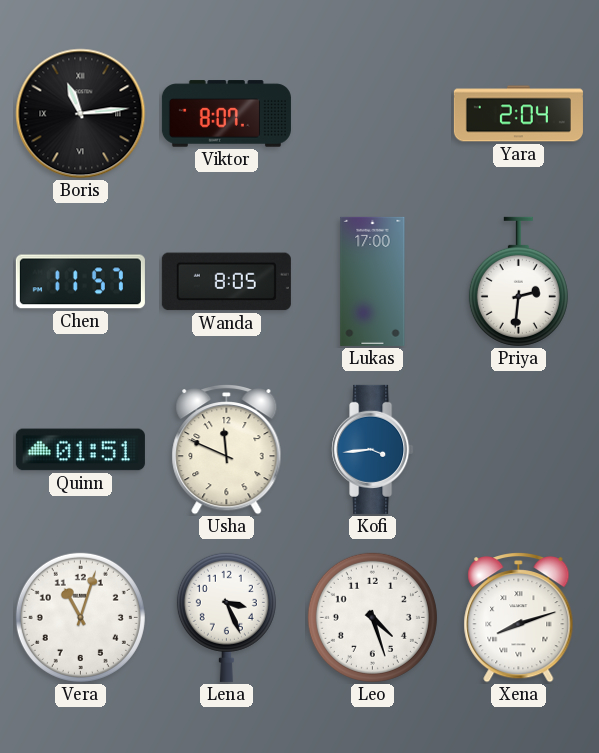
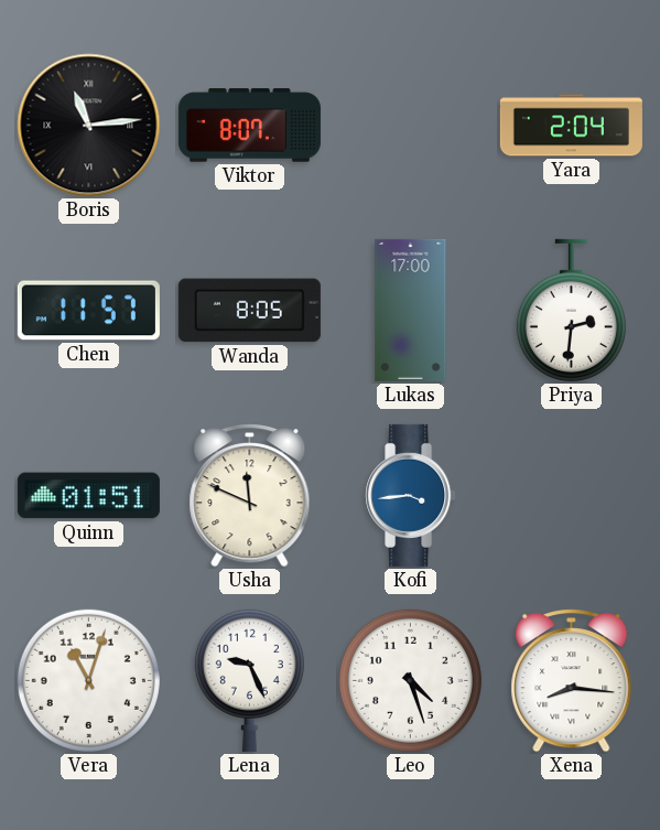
Lena: 3:26 -> 9:26
Xena: 8:12 -> 8:16
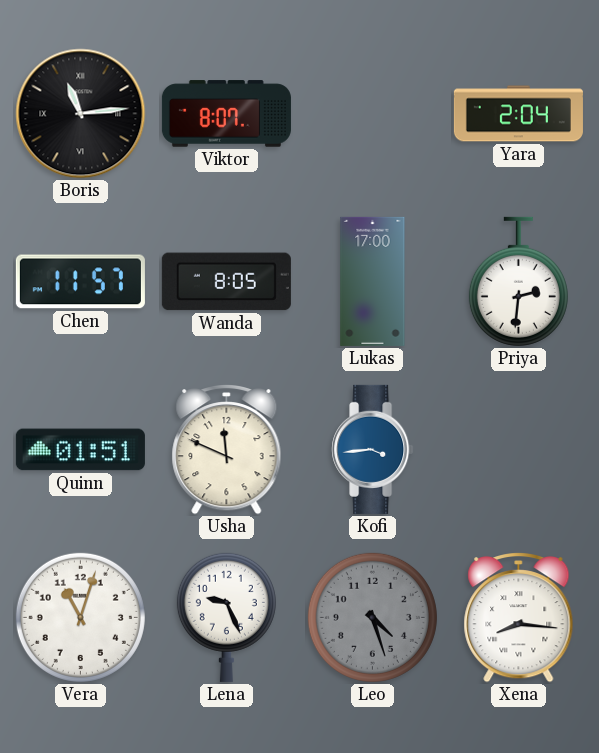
Leo dial: white -> grey
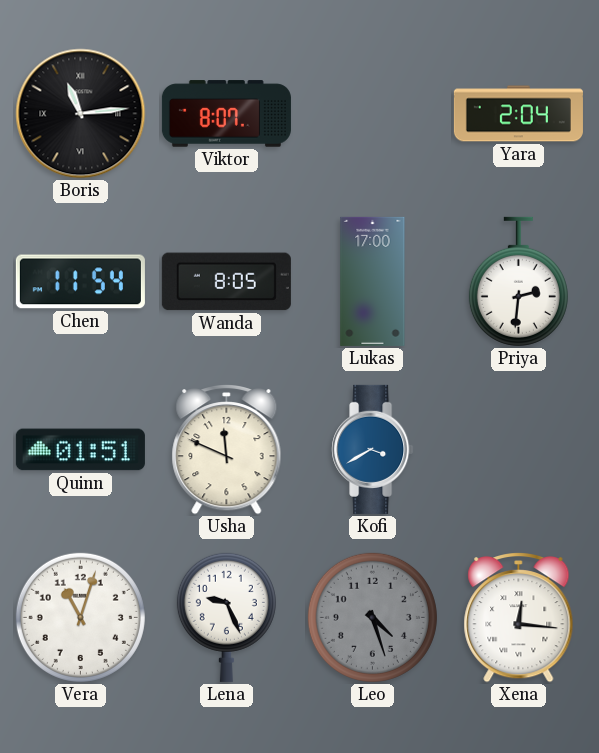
Chen: 11:57 -> 11:54
Kofi: 3:44 -> 3:40
Xena: 8:16 -> 12:16
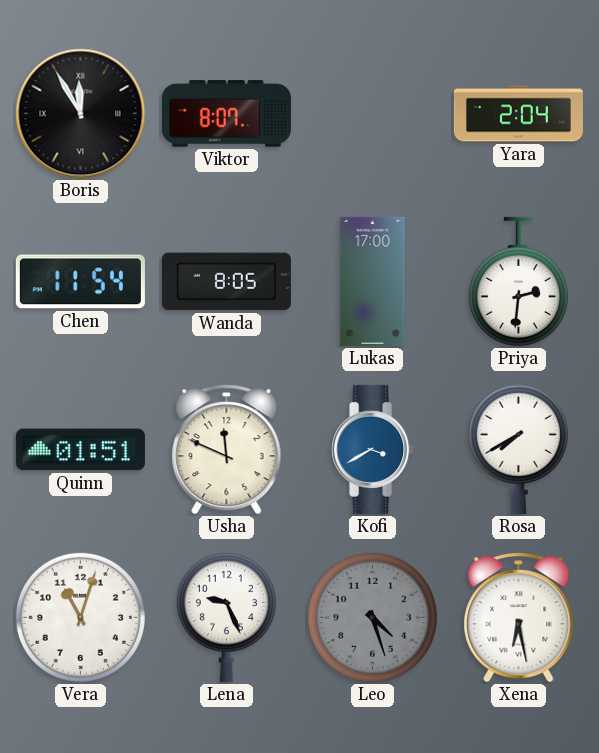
Boris: 11:14 -> 11:55
Rosa: none -> 7:40
Xena: 12:16 -> 6:28
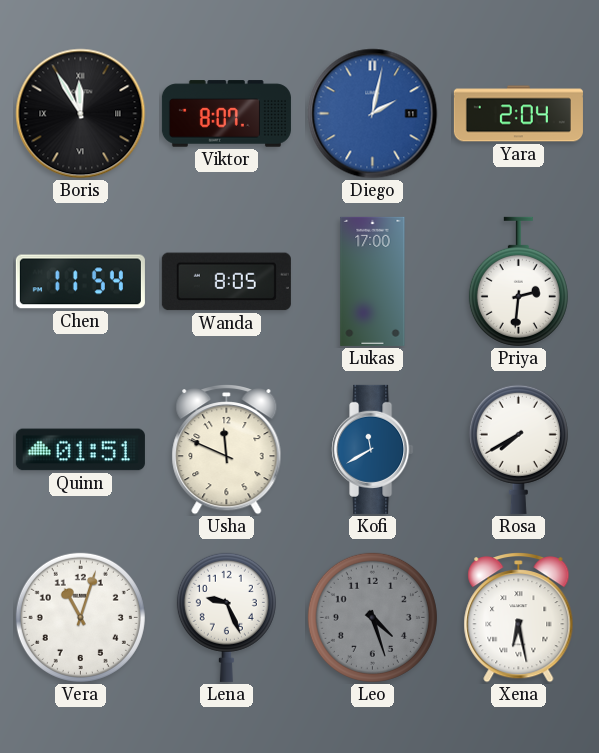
Diego: none -> 2:02
Kofi: 3:40 -> 11:40
